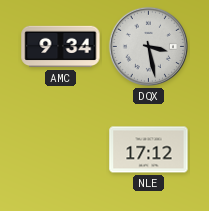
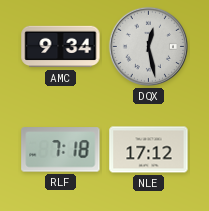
DQX: 3:28 -> 12:28
RLF: none -> 7:18
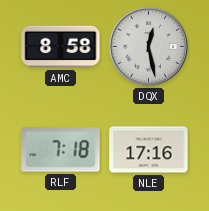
AMC: 9:34 -> 8:58
NLE: 17:12 -> 17:16
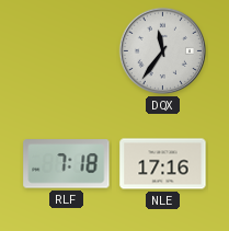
AMC: 8:58 -> none
DQX: 12:28 -> 11:36
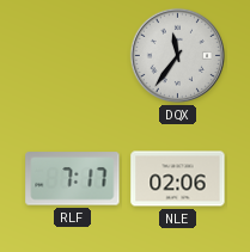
RLF: 7:18 -> 7:17
NLE: 17:16 -> 02:06
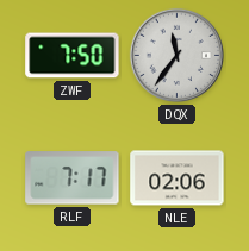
ZWF: none -> 7:50
